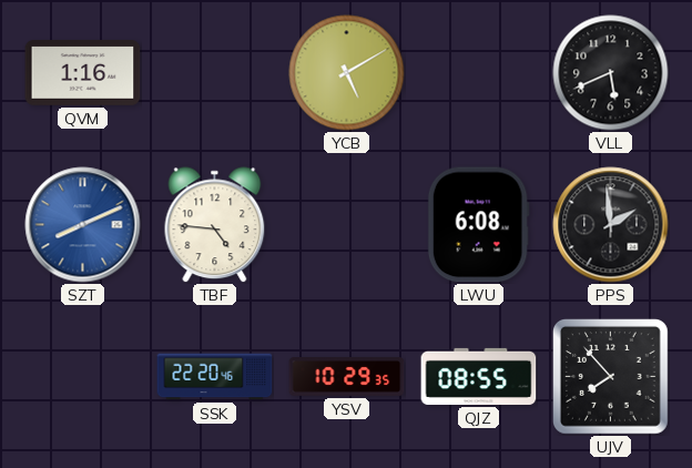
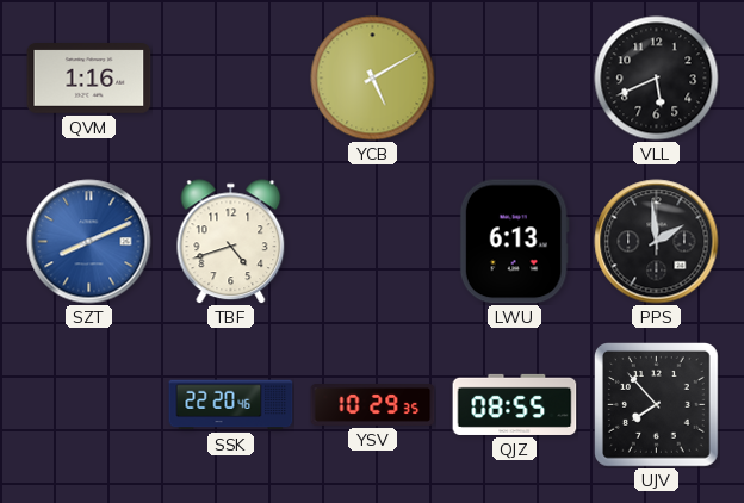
TBF: 4:46 -> 4:42
LWU: 6:08 -> 6:13
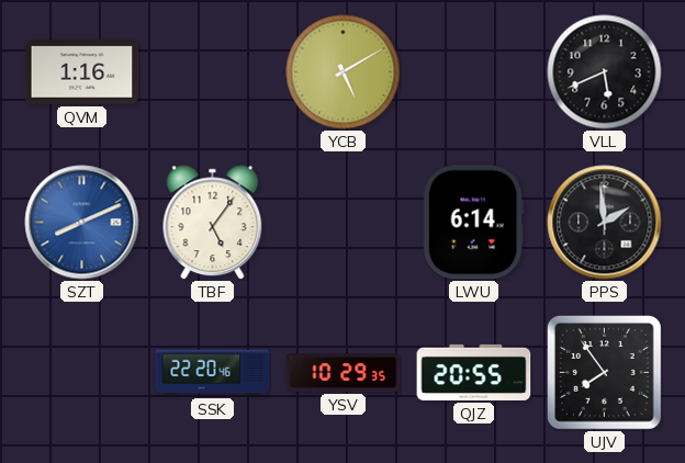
TBF: 4:42 -> 5:06
LWU: 6:13 -> 6:14
QJZ: 08:55 -> 20:55
UJV: 7:53 -> 7:54
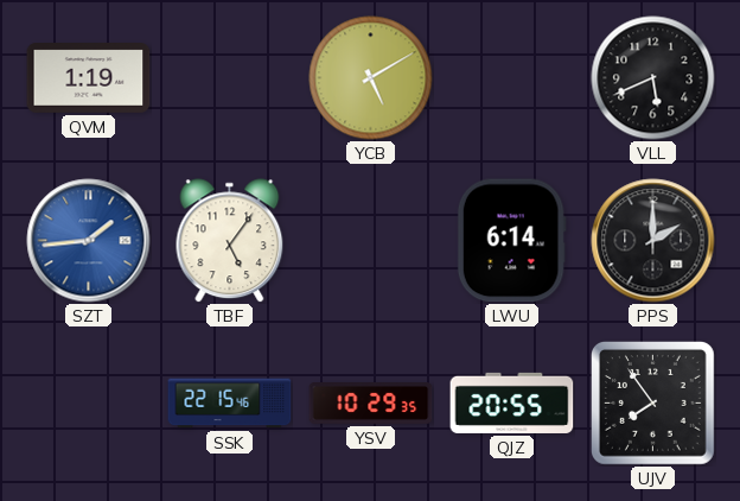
QVM: 1:16 -> 1:19
SZT: 8:11 -> 1:44
PPS: 1:59 -> 2:00
SSK: 22:20 -> 22:15
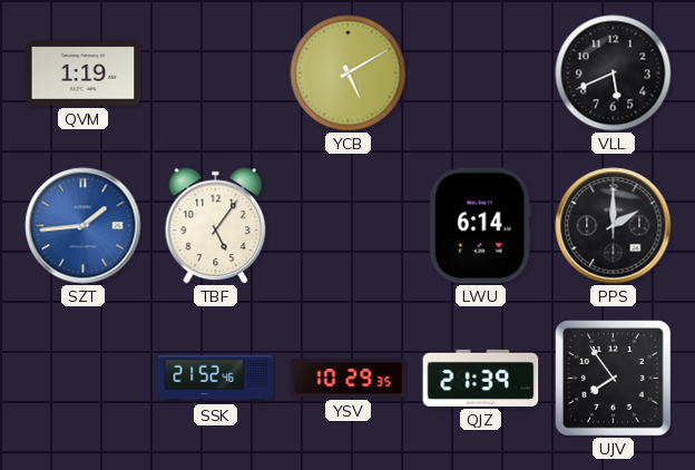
SSK: 22:15 -> 21:52
QJZ: 20:55 -> 21:39
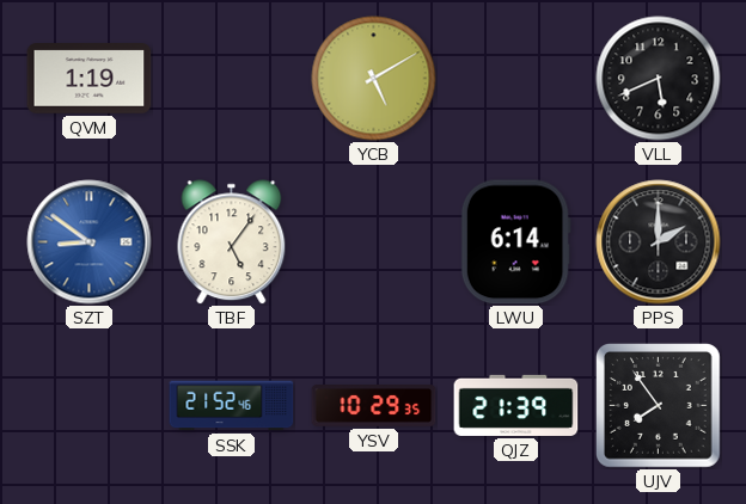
SZT: 1:44 -> 8:51
